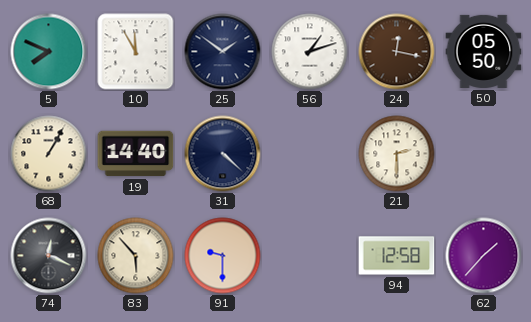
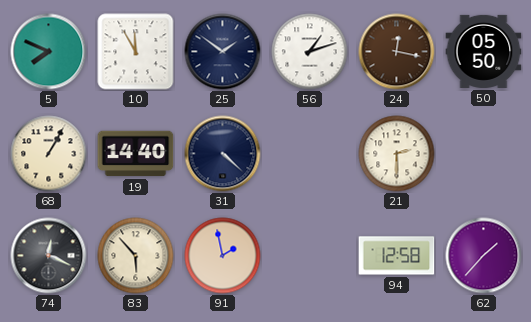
91: 9:30 -> 1:58
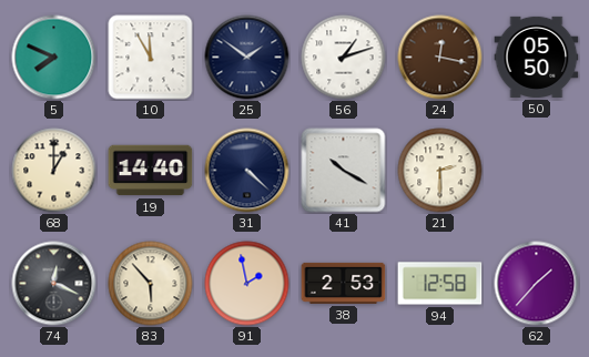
68: 1:05 -> 1:00
41: none -> 10:20
38: none -> 2:53
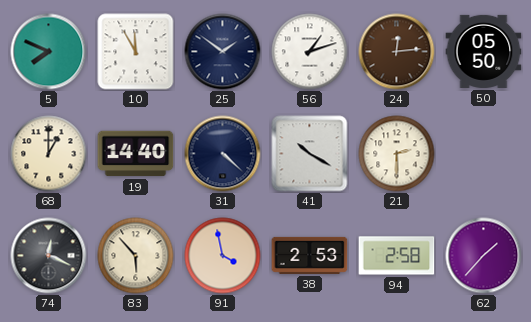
24: 12:17 -> 12:14
91: 1:58 -> 3:58
94: 12:58 -> 2:58
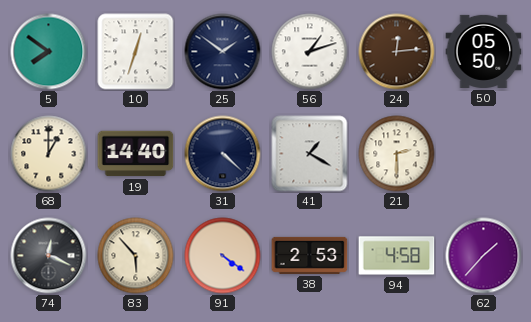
5: 7:49 -> 7:51
10: 11:55 -> 12:33
41: 10:20 -> 1:20
91: 3:58 -> 4:21
94: 2:58 -> 4:58
